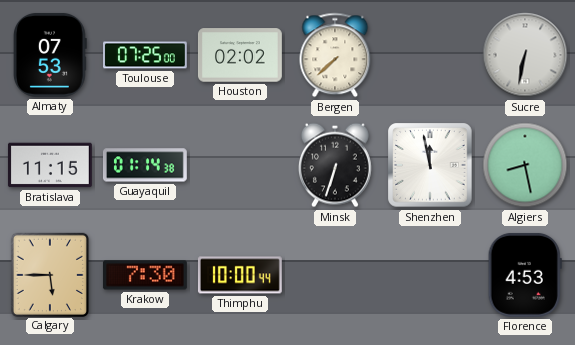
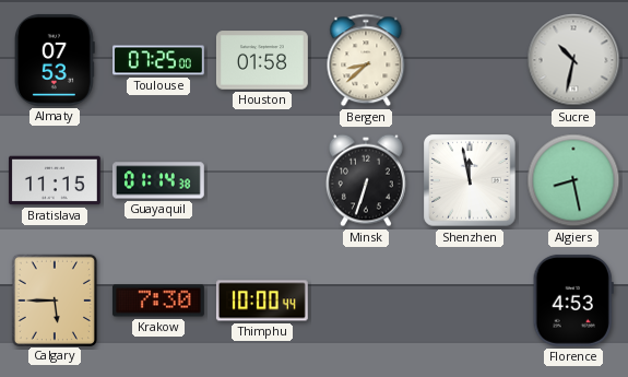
Houston: 02:02 -> 01:58
Bergen: 7:38 -> 8:38
Sucre: 6:32 -> 10:32
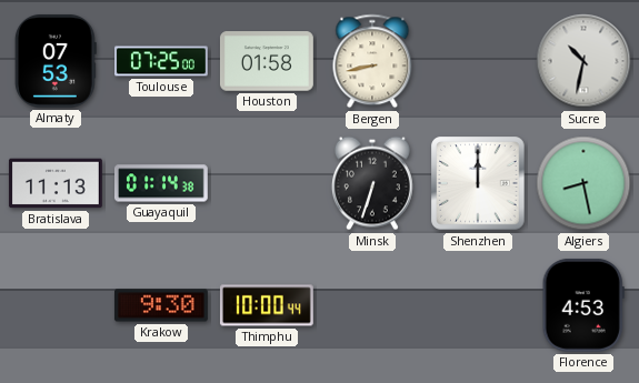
Bergen: 8:38 -> 8:43
Bratislava: 11:15 -> 11:13
Shenzhen: 11:58 -> 12:00
Calgary: 5:45 -> none
Krakow: 7:30 -> 9:30
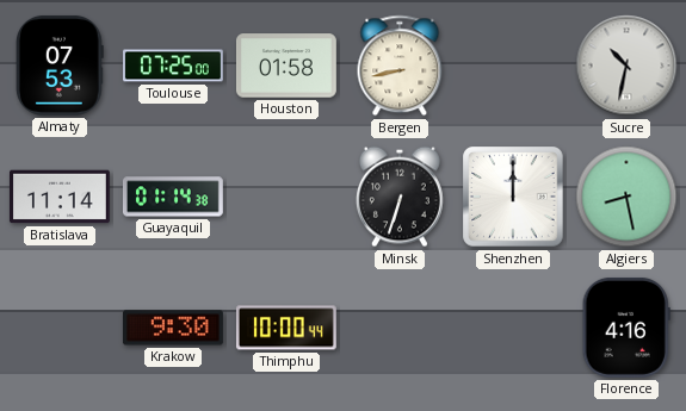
Bratislava: 11:13 -> 11:14
Florence: 4:53 -> 4:16
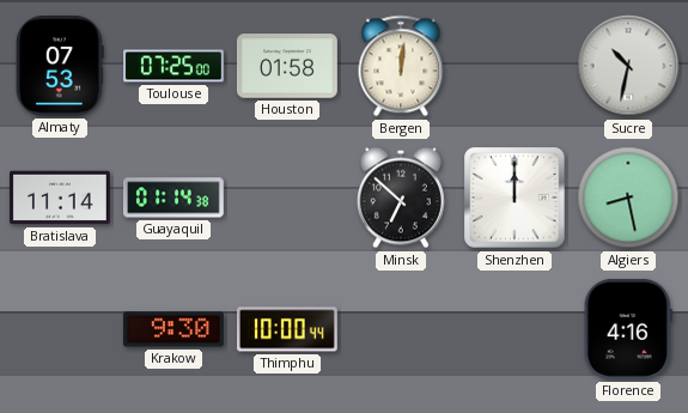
Bergen: 8:43 -> 12:01
Minsk: 6:33 -> 6:52
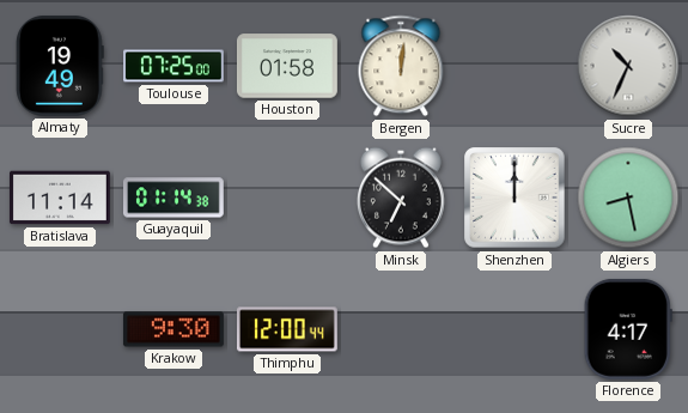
Almaty: 07:53 -> 19:49
Sucre: 10:32 -> 10:34
Thimphu: 10:00 -> 12:00
Florence: 4:16 -> 4:17
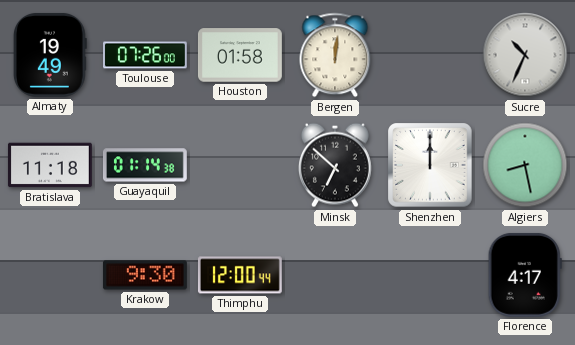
Toulouse: 07:25 -> 07:26
Bratislava: 11:14 -> 11:18
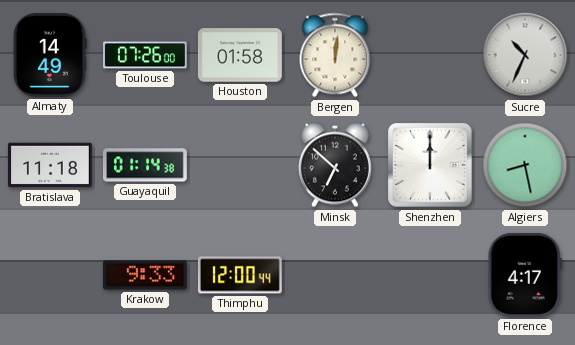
Almaty: 19:49 -> 14:49
Krakow: 9:30 -> 9:33
